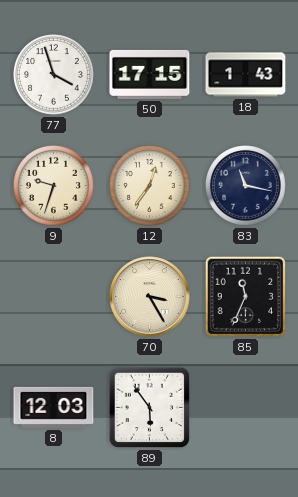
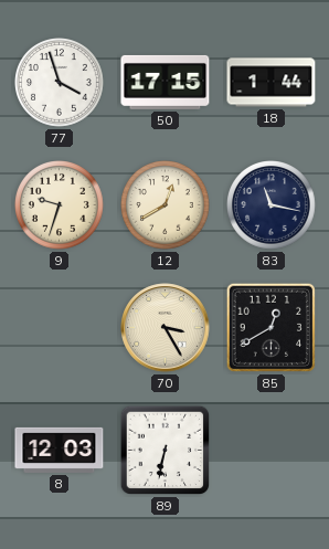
18: 1:43 -> 1:44
12: 12:36 -> 12:40
85: 11:34 -> 12:40
89: 5:54 -> 6:32
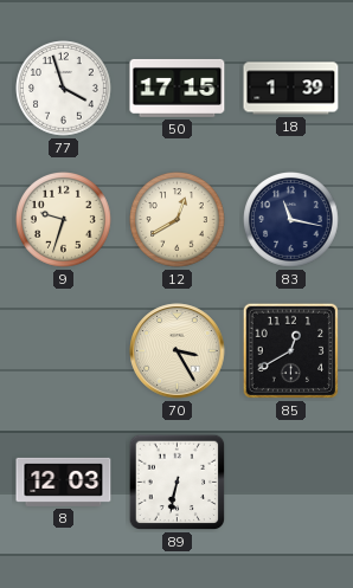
18: 1:44 -> 1:39
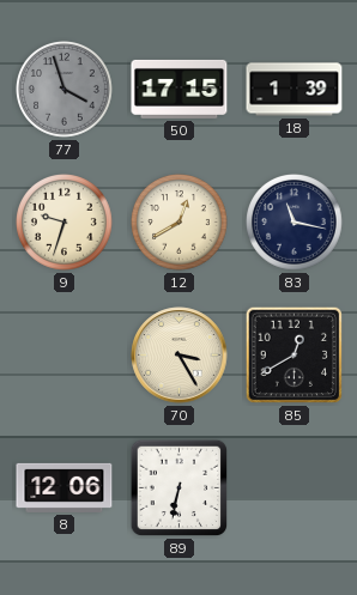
77 dial: white -> grey
8: 12:03 -> 12:06
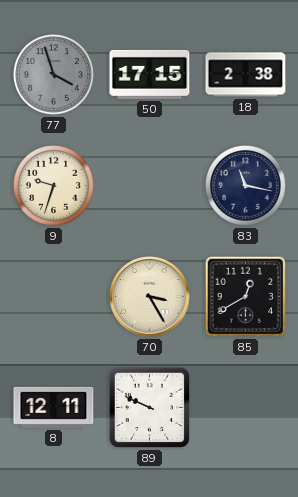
18: 1:39 -> 2:38
12: 12:40 -> none
8: 12:06 -> 12:11
89: 6:32 -> 9:49
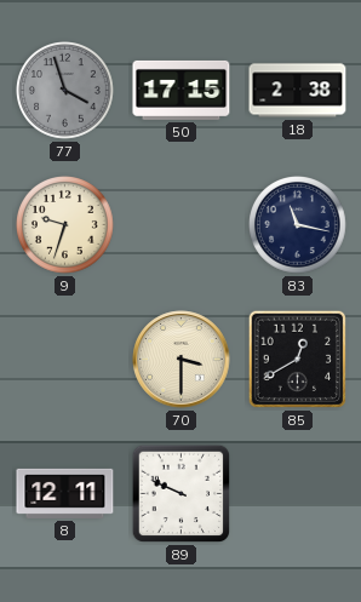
70: 3:25 -> 3:30
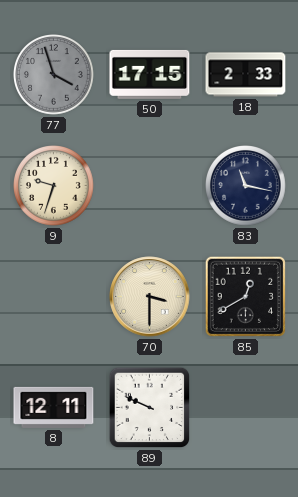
18: 2:38 -> 2:33
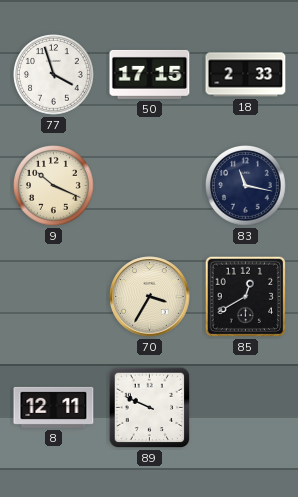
77 dial: grey -> white
9: 9:33 -> 10:19
70: 3:30 -> 3:35
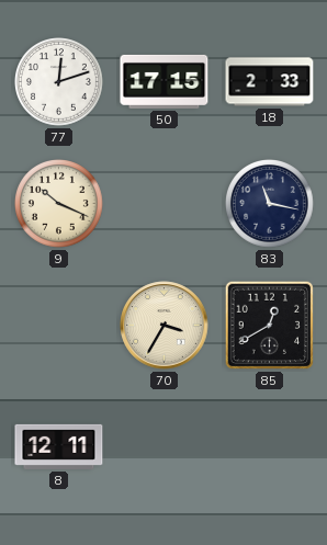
77: 3:57 -> 12:12
89: 9:49 -> none
